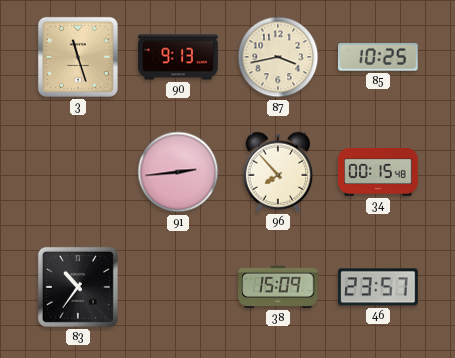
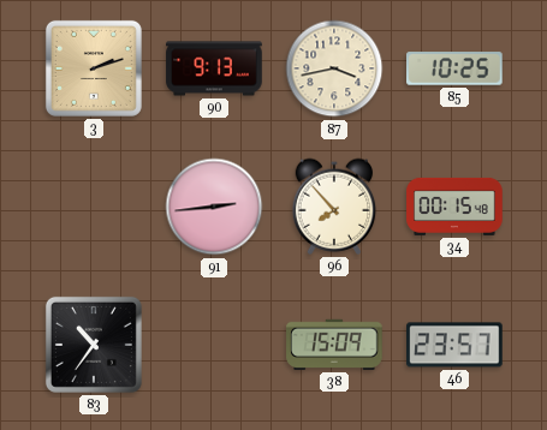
3: 11:27 -> 2:12
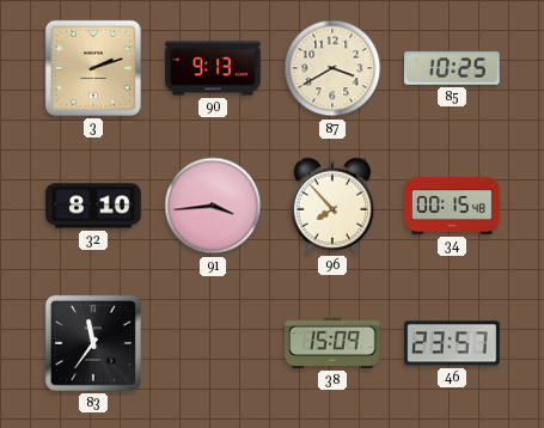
87: 3:43 -> 3:40
32: none -> 8:10
91: 2:44 -> 3:44
83: 10:36 -> 11:36
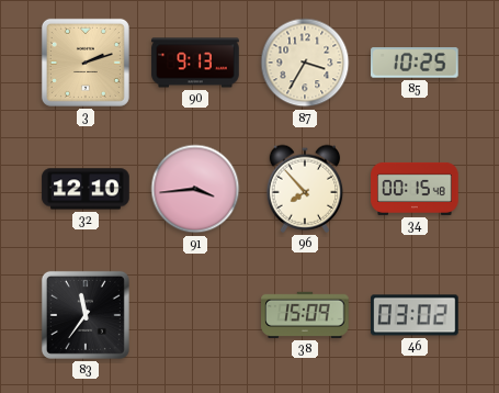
87: 3:40 -> 3:35
32: 8:10 -> 12:10
46: 23:57 -> 03:02
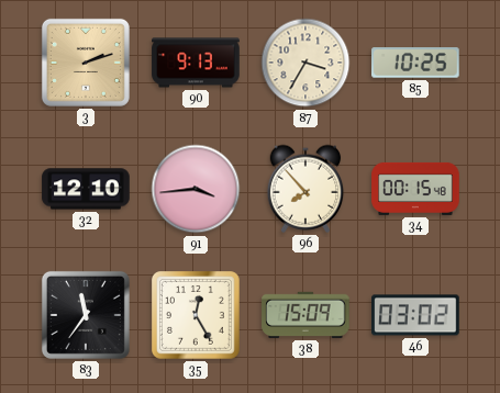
35: none -> 12:25
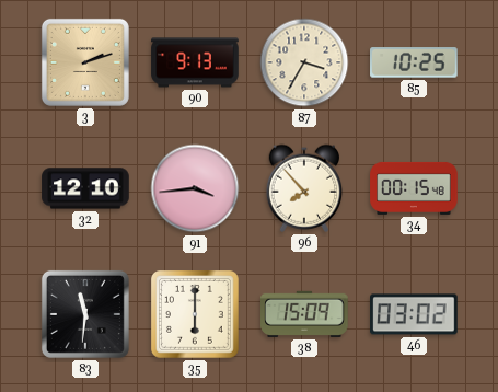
83: 11:36 -> 11:31
35: 12:25 -> 6:00
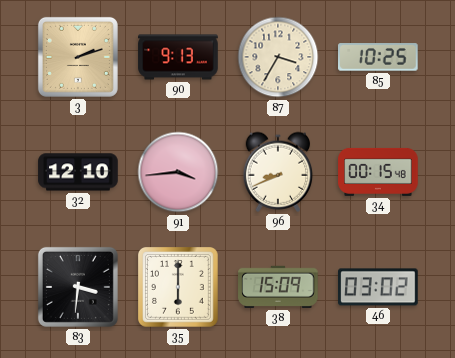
96: 7:53 -> 8:41
83: 11:31 -> 3:31
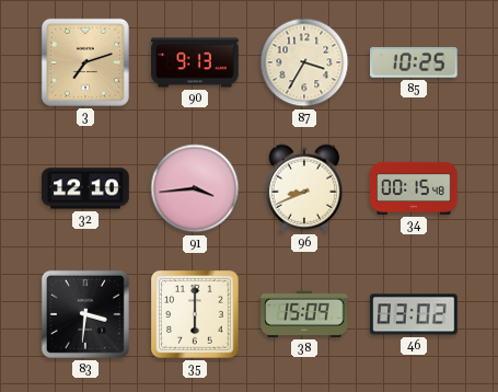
3: 2:12 -> 7:12
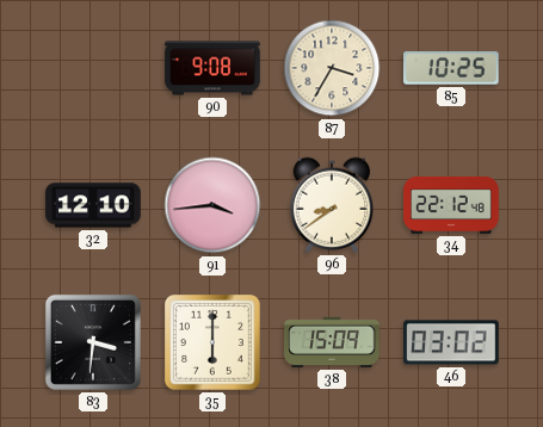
3: 7:12 -> none
90: 9:13 -> 9:08
96: 8:41 -> 8:39
34: 00:15 -> 22:12
